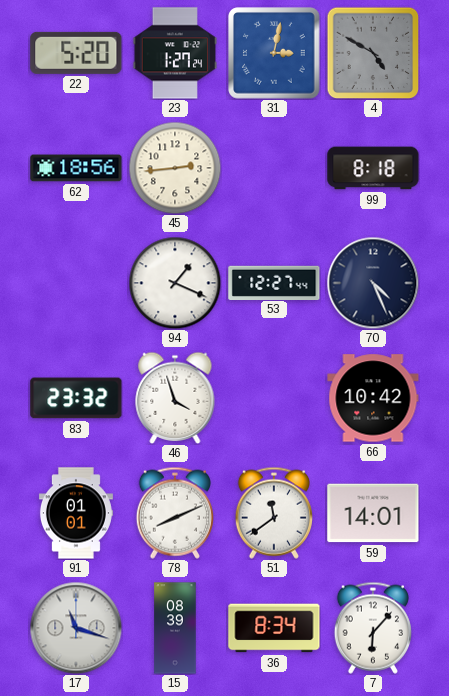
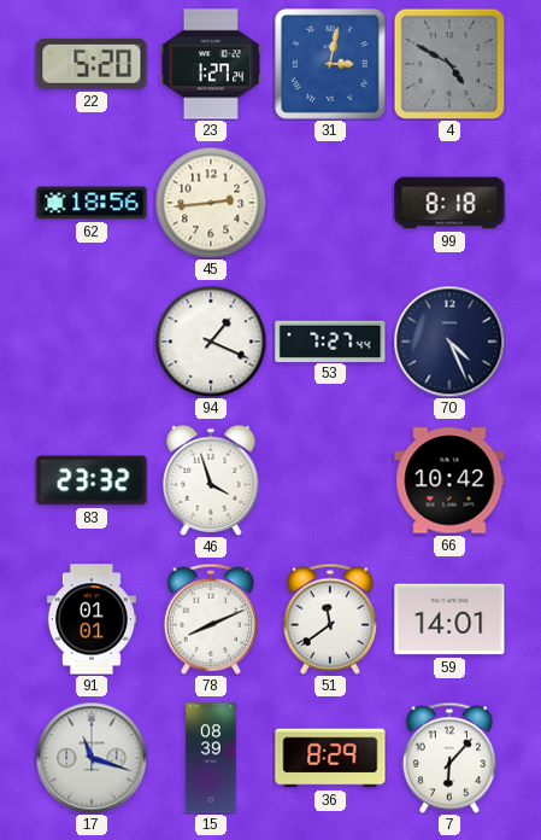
53: 12:27 -> 7:27
36: 8:34 -> 8:29
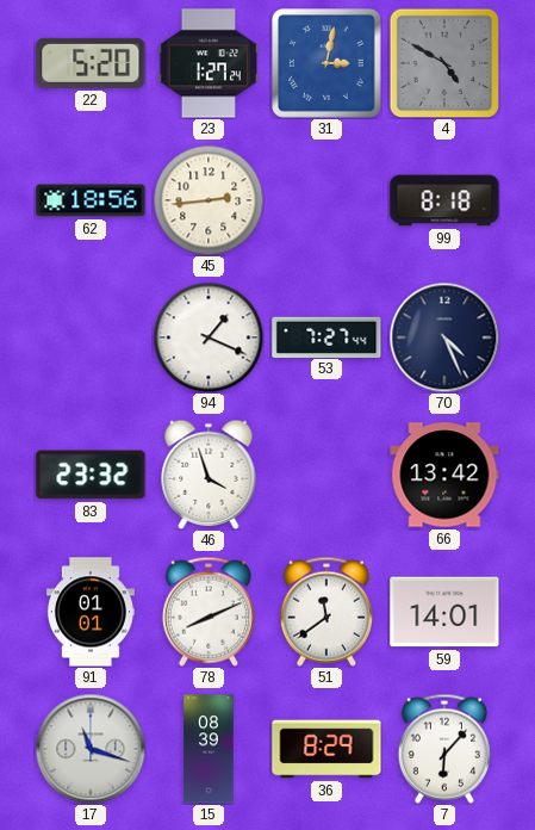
66: 10:42 -> 13:42
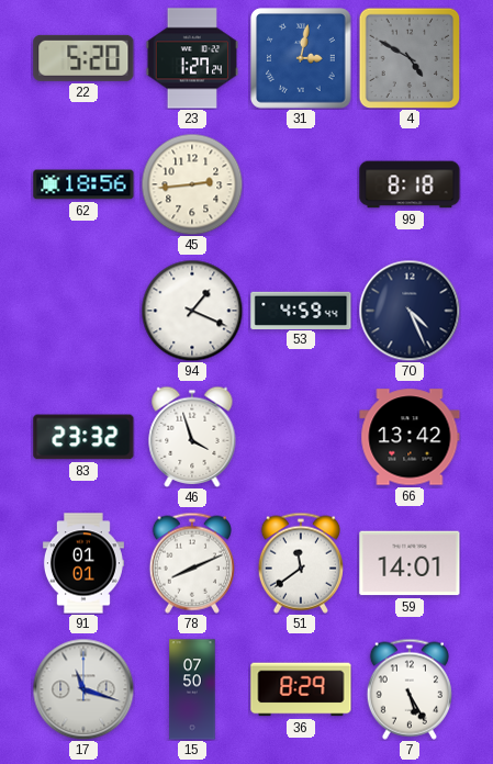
53: 7:27 -> 4:59
15: 08:39 -> 07:50
7: 6:07 -> 5:25
